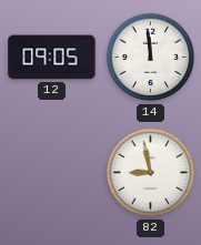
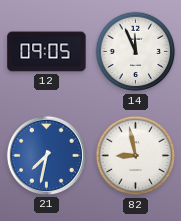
14: 11:59 -> 11:56
21: none -> 7:32
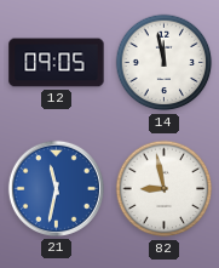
14: 11:56 -> 11:58
21: 7:32 -> 11:32
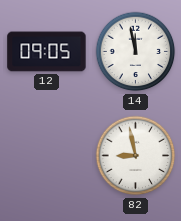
21: 11:32 -> none
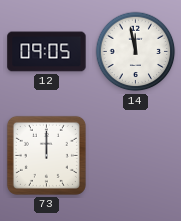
73: none -> 12:00
82: 8:58 -> none
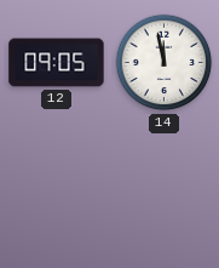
73: 12:00 -> none
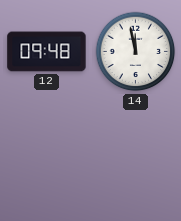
12: 09:05 -> 09:48
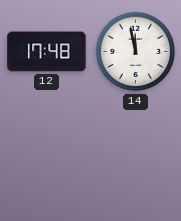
12: 09:48 -> 17:48
